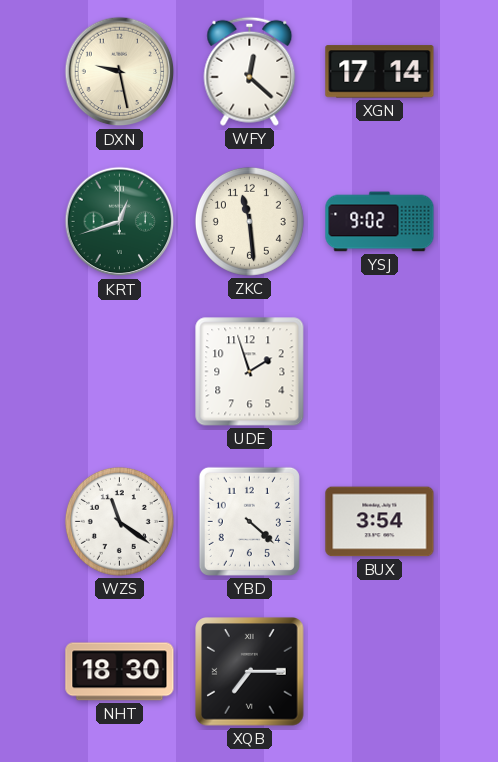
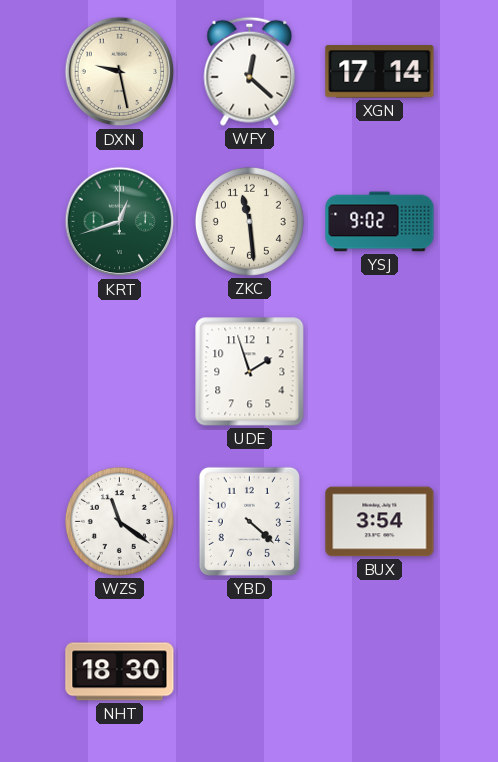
XQB: 7:15 -> none
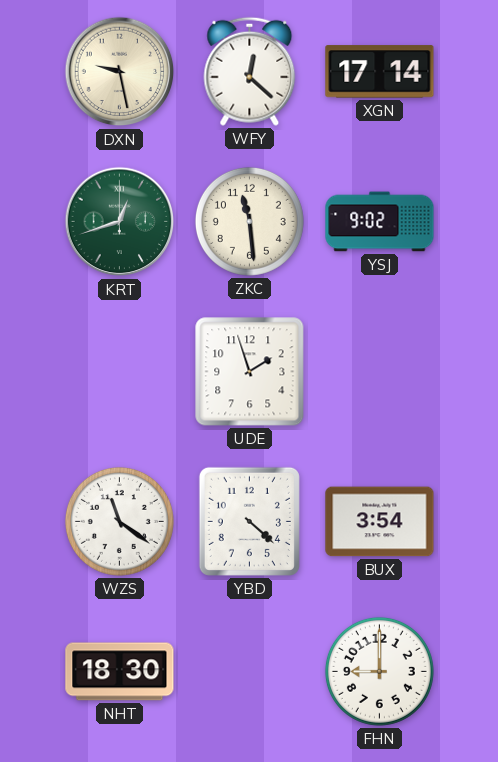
FHN: none -> 9:00
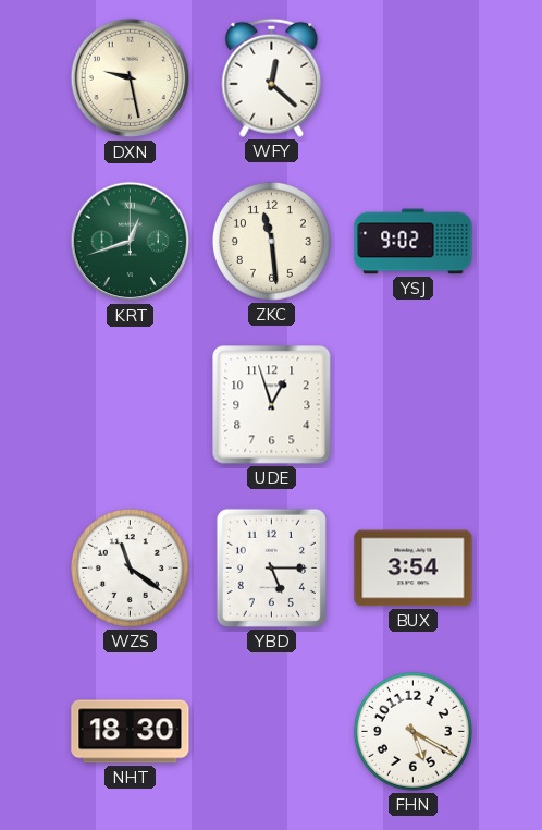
XGN: 17:14 -> none
UDE: 1:57 -> 12:57
YBD: 4:22 -> 5:15
FHN: 9:00 -> 5:20
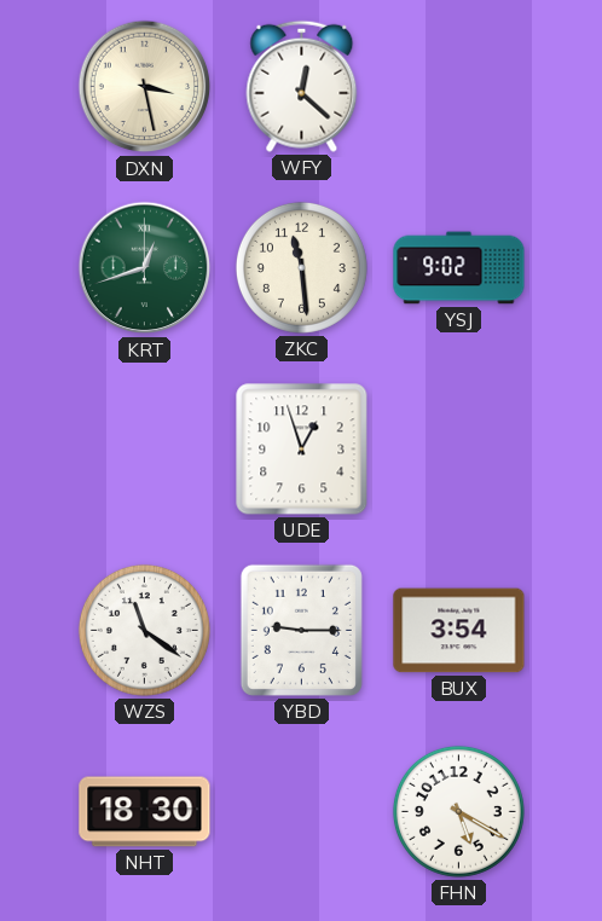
DXN: 9:28 -> 3:28
YBD: 5:15 -> 9:15
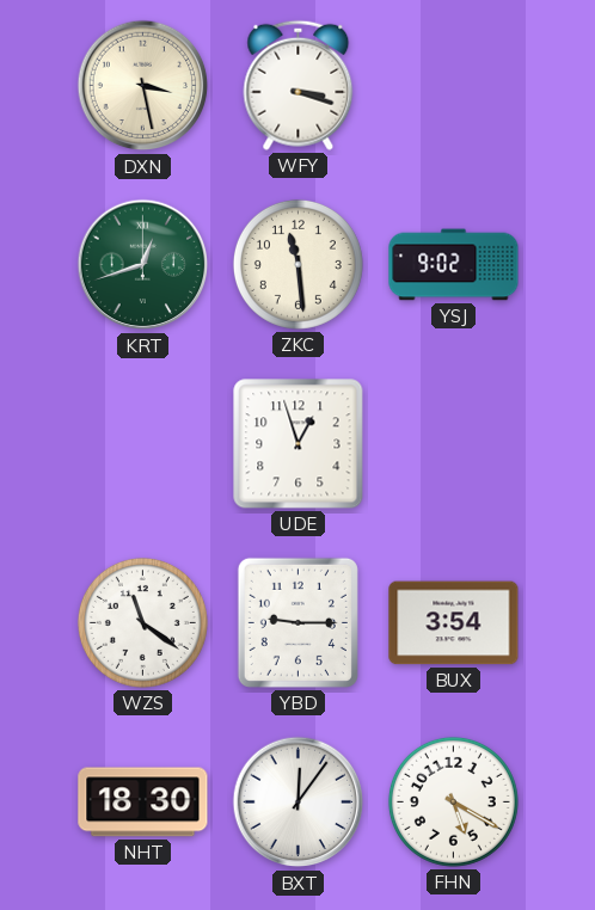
WFY: 12:22 -> 3:18
BXT: none -> 12:06
